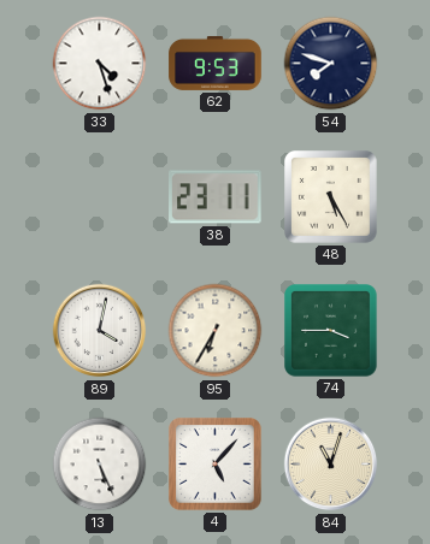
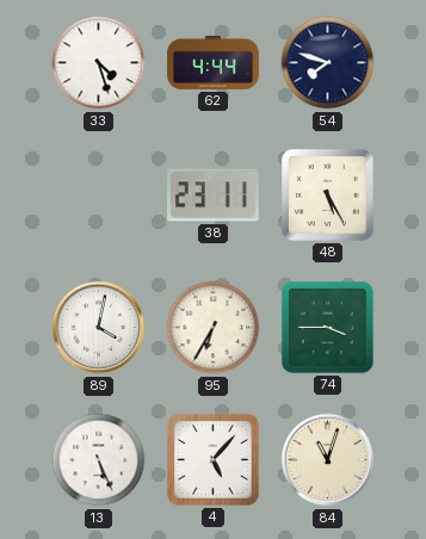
62: 9:53 -> 4:44
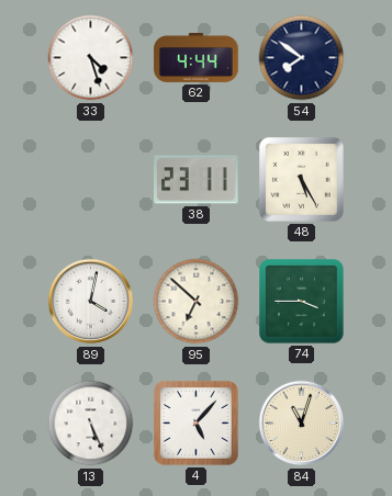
54: 7:48 -> 7:51
95: 6:35 -> 6:52
